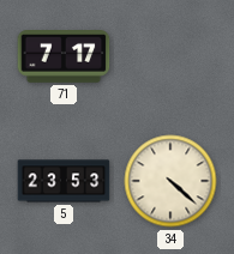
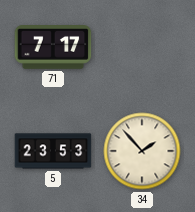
34: 4:22 -> 1:53
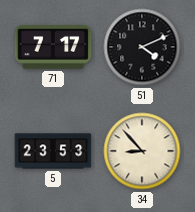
51: none -> 4:11
34: 1:53 -> 8:53
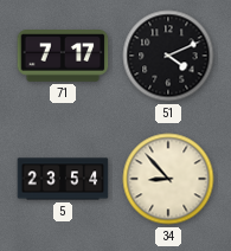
5: 23:53 -> 23:54
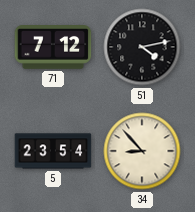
71: 7:17 -> 7:12
51: 4:11 -> 4:13
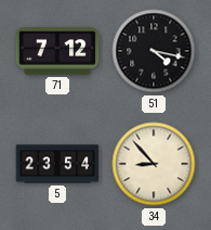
51: 4:13 -> 4:17
